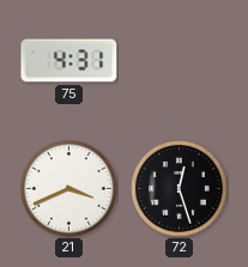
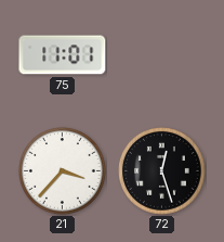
75: 4:31 -> 11:01
21: 3:41 -> 3:37
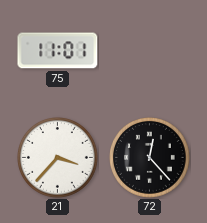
72: 12:27 -> 12:23
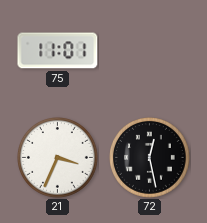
21: 3:37 -> 3:34
72: 12:23 -> 12:28
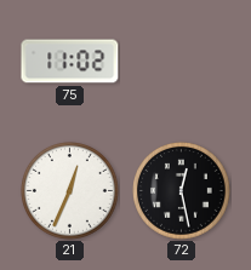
75: 11:01 -> 11:02
21: 3:34 -> 12:34
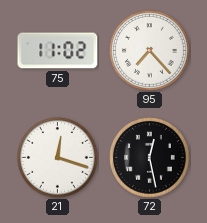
95: none -> 7:23
21: 12:34 -> 12:18
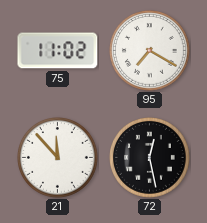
95: 7:23 -> 7:20
21: 12:18 -> 11:53
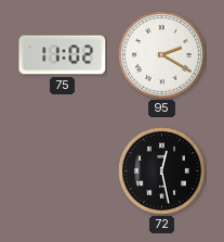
95: 7:20 -> 2:20
21: 11:53 -> none
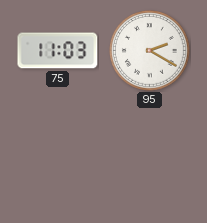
75: 11:02 -> 11:03
72: 12:28 -> none
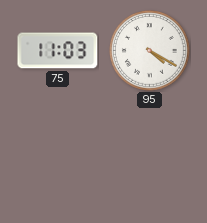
95: 2:20 -> 4:20
